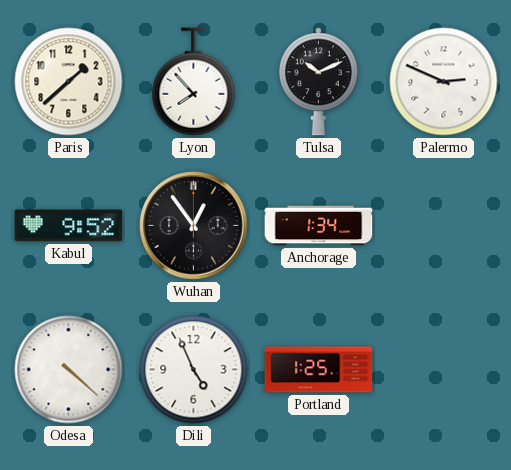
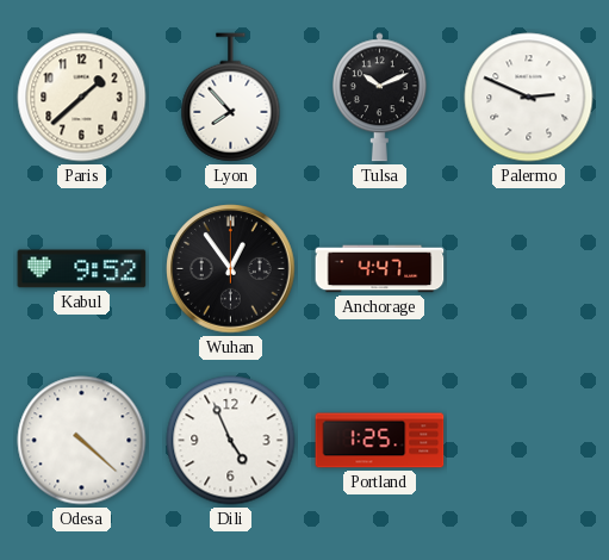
Anchorage: 1:34 -> 4:47
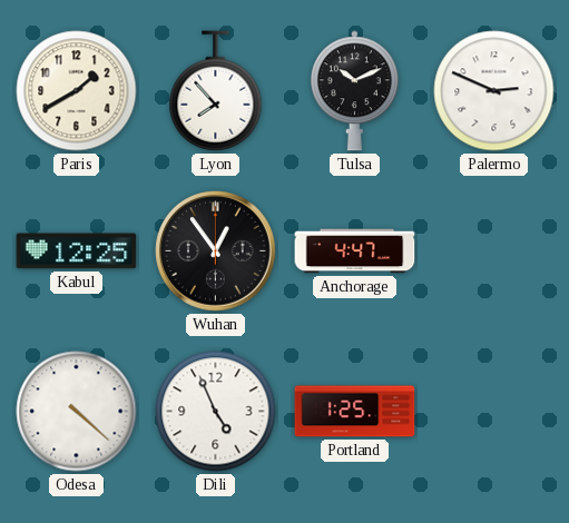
Paris: 1:38 -> 1:40
Kabul: 9:52 -> 12:25
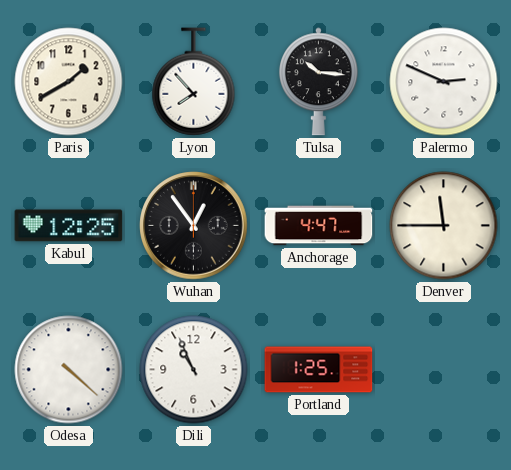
Tulsa: 10:11 -> 10:16
Denver: none -> 11:45
Dili: 4:56 -> 10:56
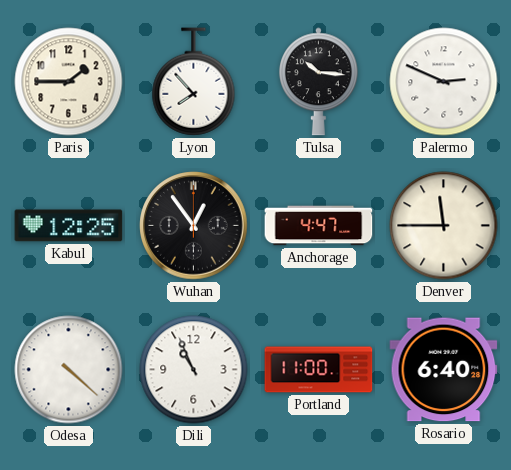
Paris: 1:40 -> 1:45
Portland: 1:25 -> 11:00
Rosario: none -> 6:40
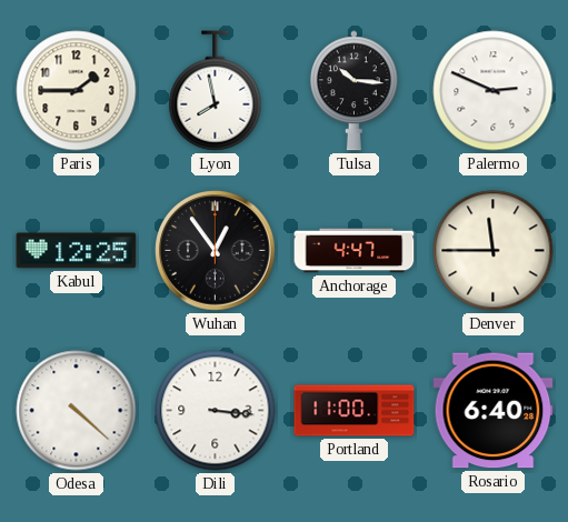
Lyon: 7:53 -> 7:58
Dili: 10:56 -> 3:16
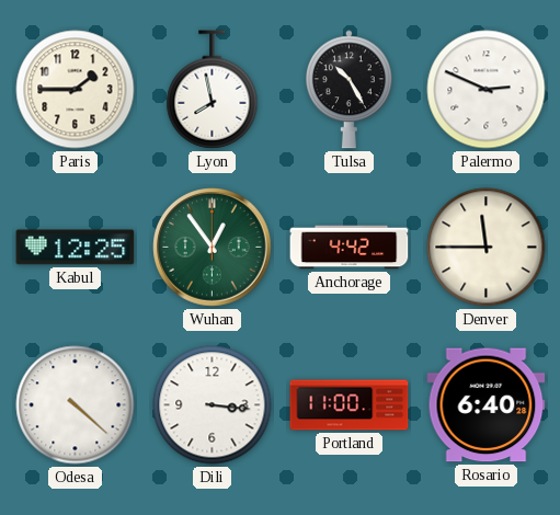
Tulsa: 10:16 -> 10:25
Wuhan dial: black -> green
Anchorage: 4:47 -> 4:42
